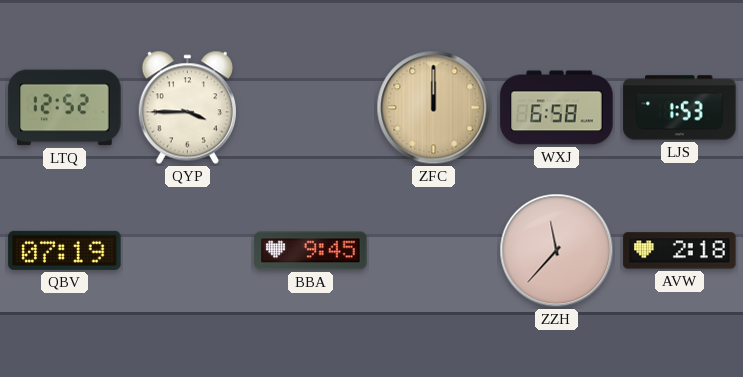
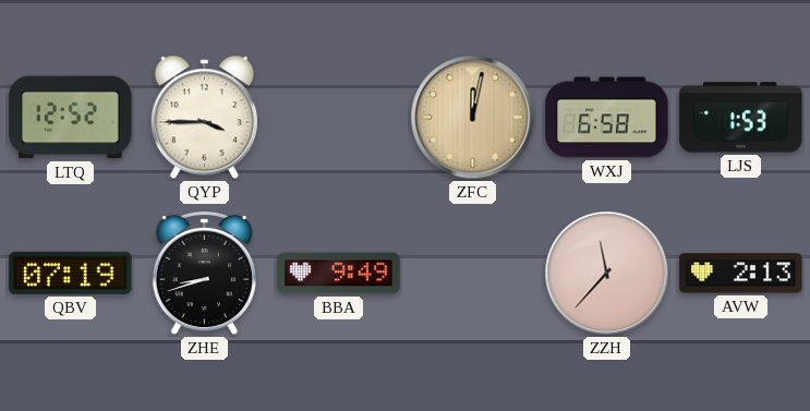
ZFC: 12:00 -> 12:02
ZHE: none -> 8:42
BBA: 9:45 -> 9:49
AVW: 2:18 -> 2:13
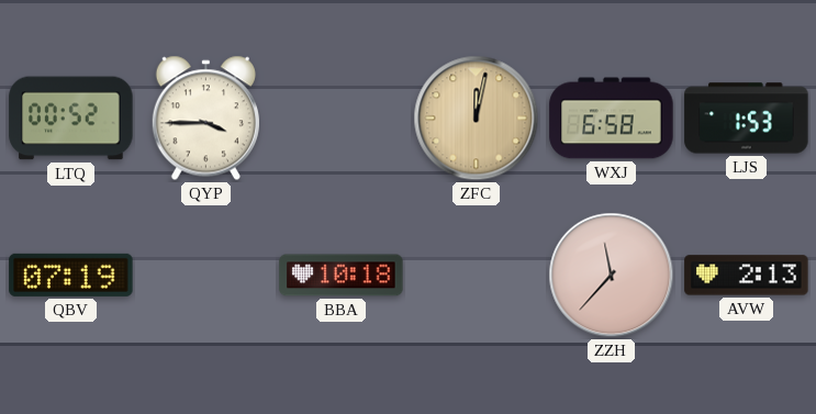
LTQ: 12:52 -> 00:52
ZHE: 8:42 -> none
BBA: 9:49 -> 10:18
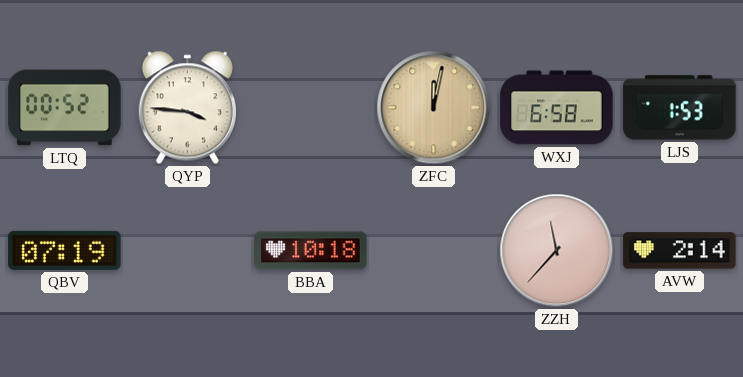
QYP: 3:45 -> 3:46
AVW: 2:13 -> 2:14
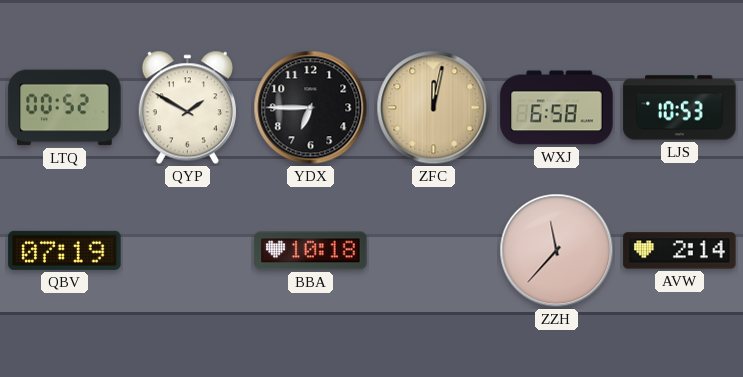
QYP: 3:46 -> 1:50
YDX: none -> 6:45
LJS: 1:53 -> 10:53
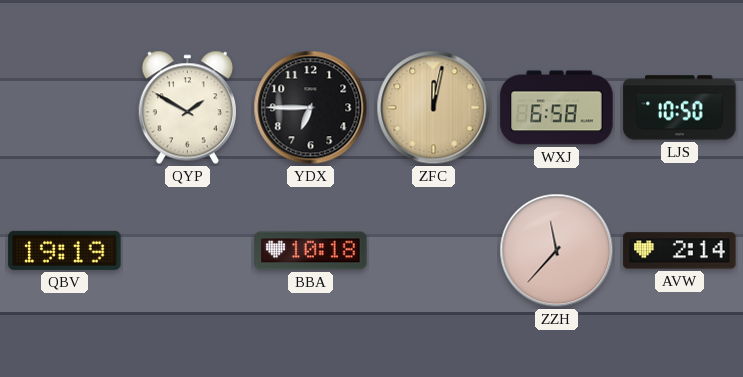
LTQ: 00:52 -> none
LJS: 10:53 -> 10:50
QBV: 07:19 -> 19:19
